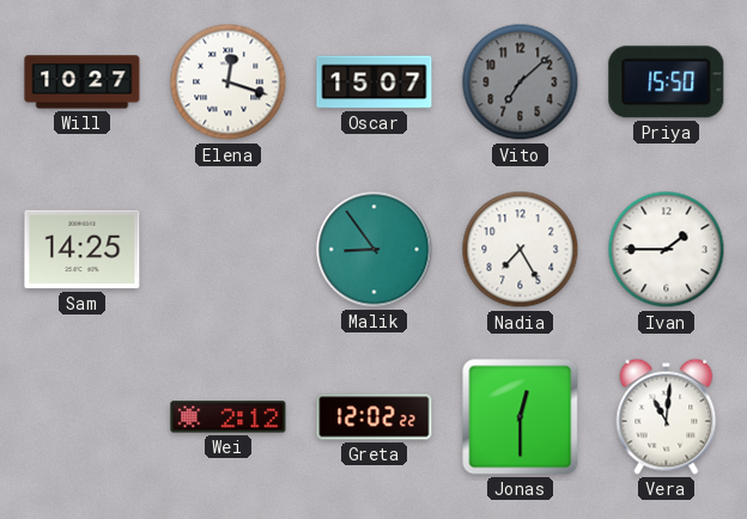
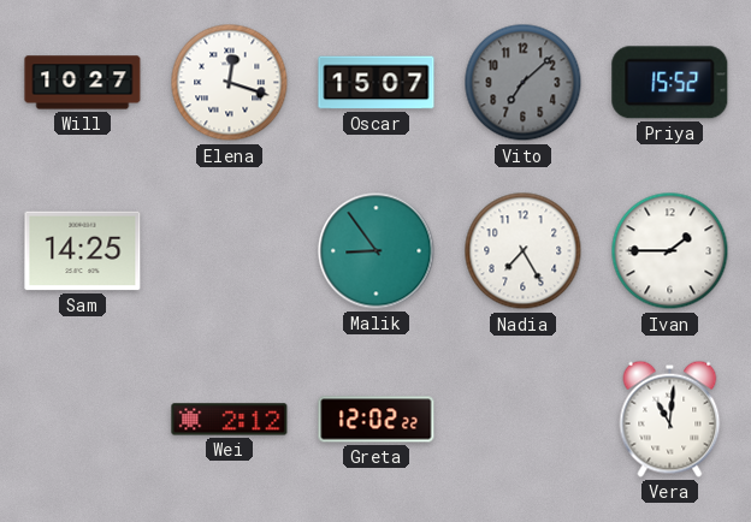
Priya: 15:50 -> 15:52
Jonas: 12:30 -> none
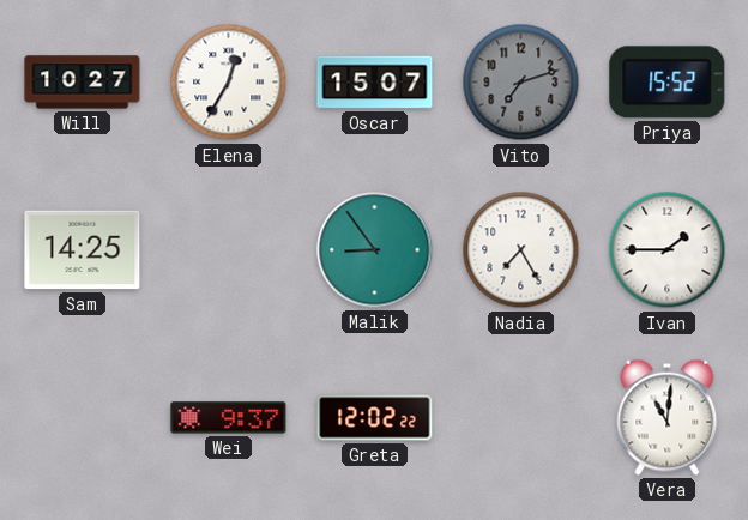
Elena: 12:18 -> 12:35
Vito: 7:08 -> 7:12
Wei: 2:12 -> 9:37
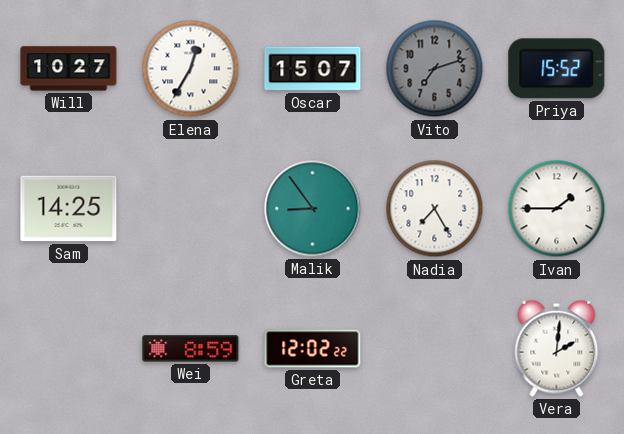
Wei: 9:37 -> 8:59
Vera: 11:01 -> 2:01
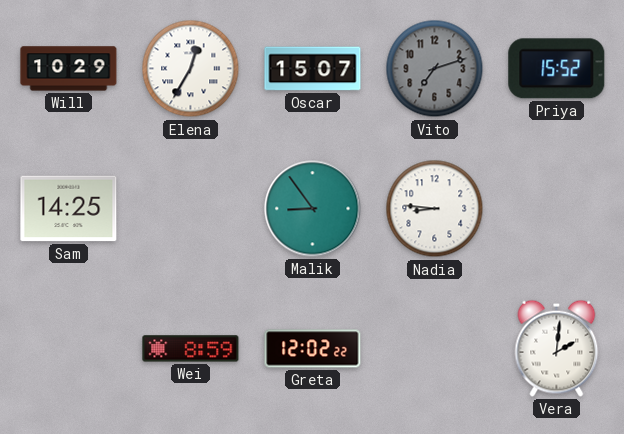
Will: 10:27 -> 10:29
Nadia: 7:25 -> 8:46
Ivan: 1:45 -> none
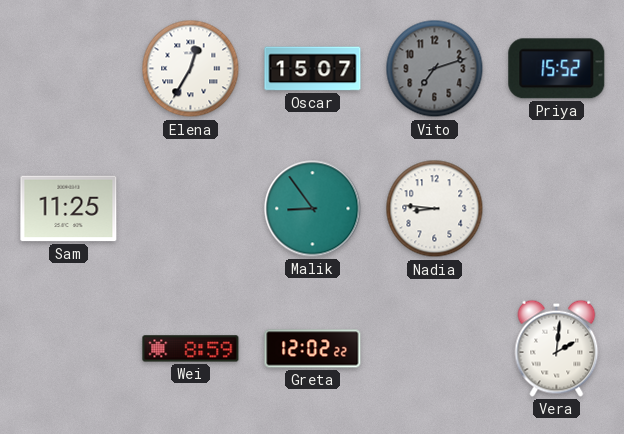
Will: 10:29 -> none
Sam: 14:25 -> 11:25
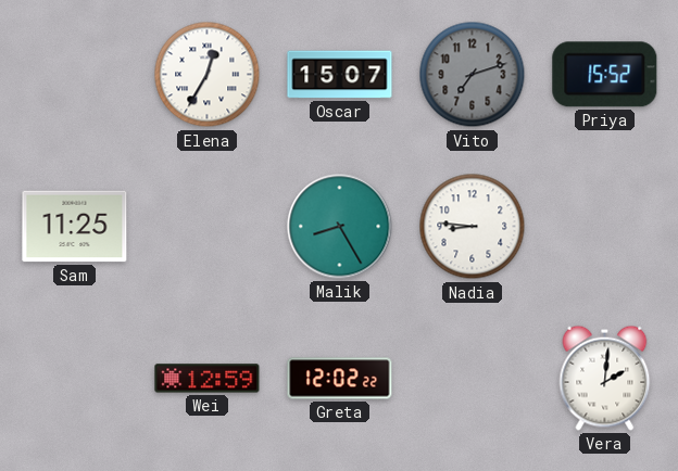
Malik: 8:54 -> 8:25
Wei: 8:59 -> 12:59
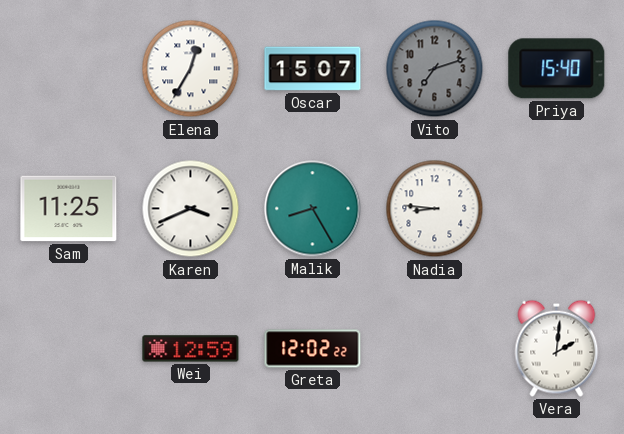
Priya: 15:52 -> 15:40
Karen: none -> 3:41
